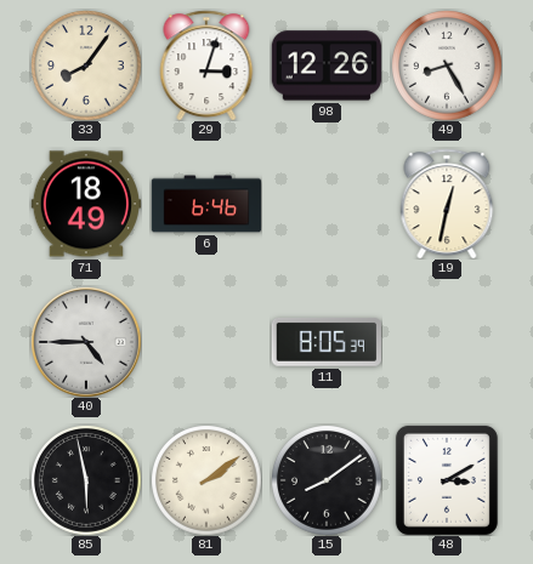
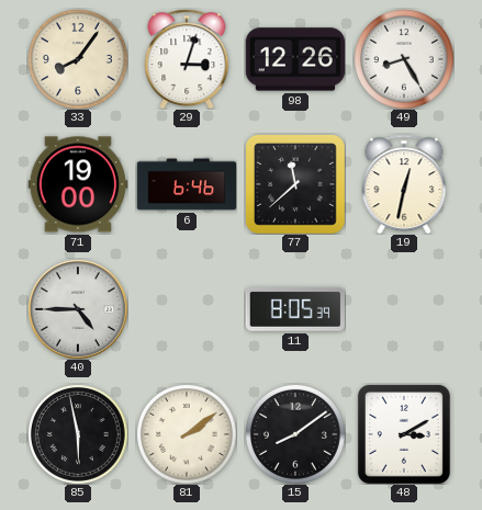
71: 18:49 -> 19:00
77: none -> 11:38
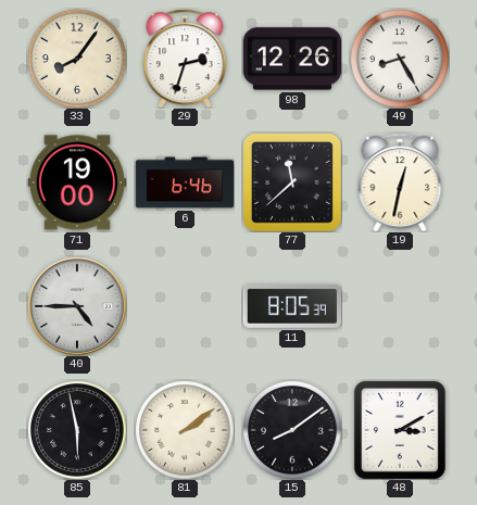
29: 3:03 -> 2:33
